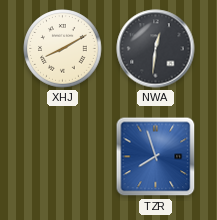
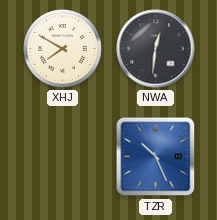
XHJ: 8:10 -> 7:50
TZR: 7:57 -> 10:26
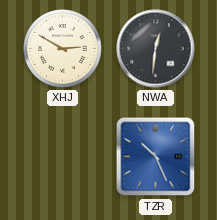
XHJ: 7:50 -> 2:50
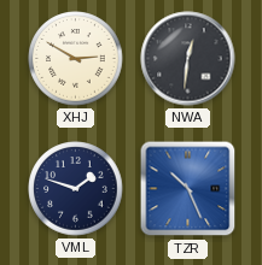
VML: none -> 1:48
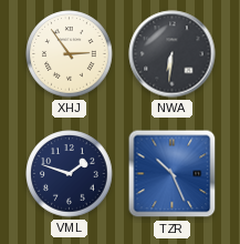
XHJ: 2:50 -> 2:54
NWA: 12:31 -> 6:31
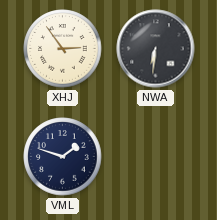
TZR: 10:26 -> none
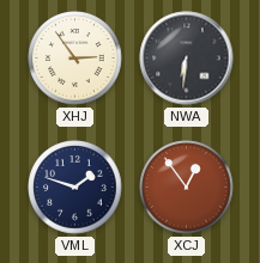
XCJ: none -> 12:54
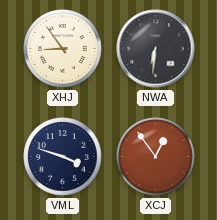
XHJ: 2:54 -> 8:54
VML: 1:48 -> 3:48
